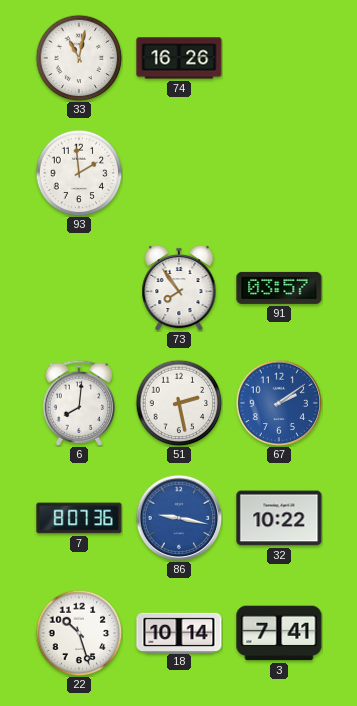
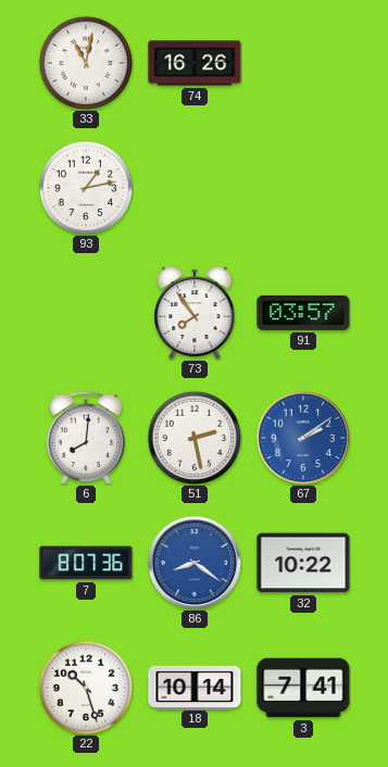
93: 1:59 -> 1:13
86: 9:17 -> 8:21
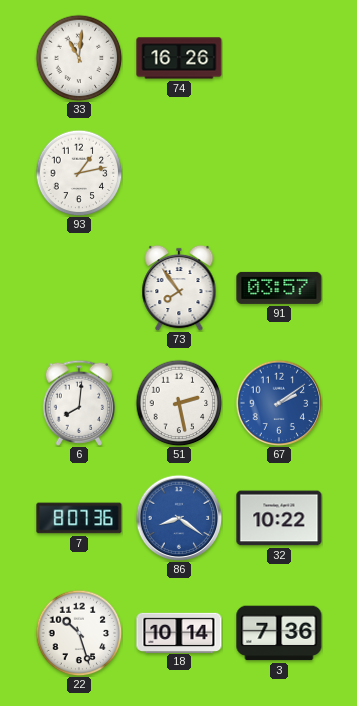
33: 11:02 -> 11:01
3: 7:41 -> 7:36
